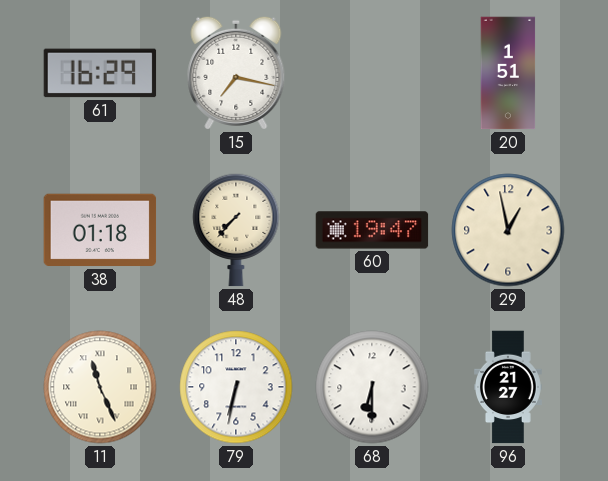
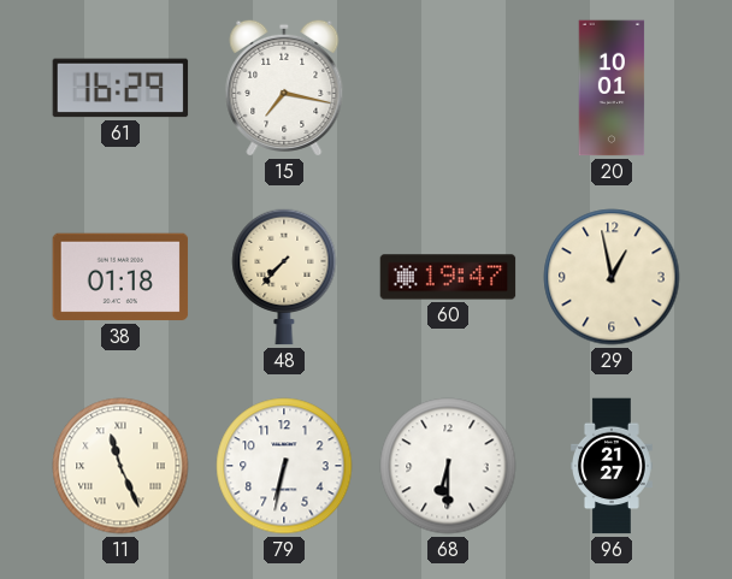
20: 1:51 -> 10:01
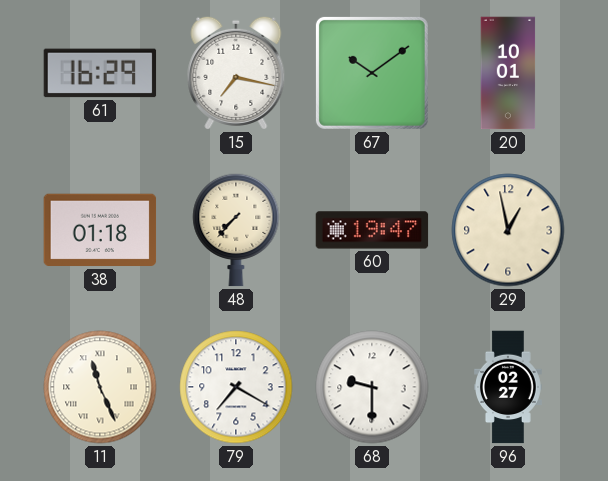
67: none -> 10:09
79: 6:32 -> 7:20
68: 6:30 -> 9:30
96: 21:27 -> 02:27
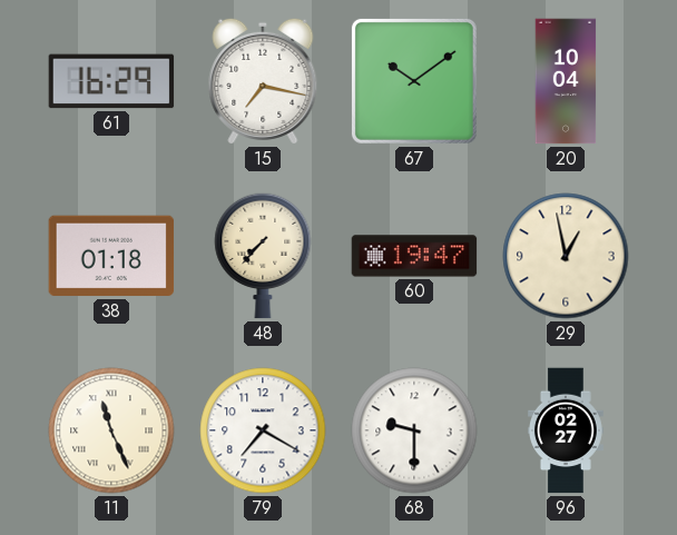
20: 10:01 -> 10:04
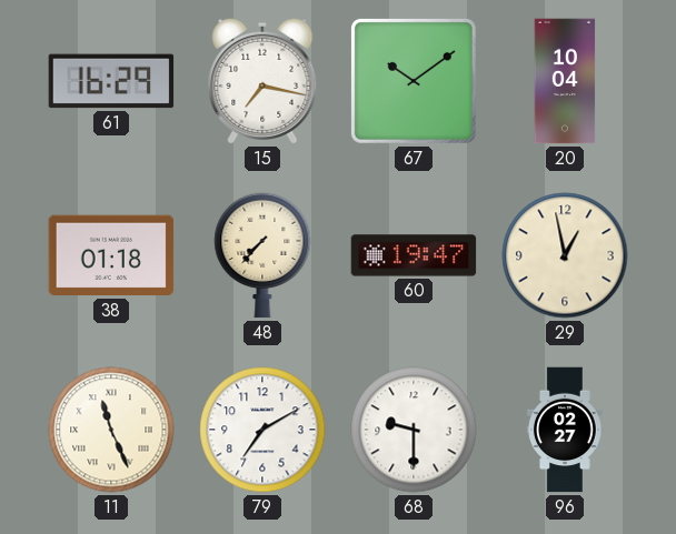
79: 7:20 -> 7:10
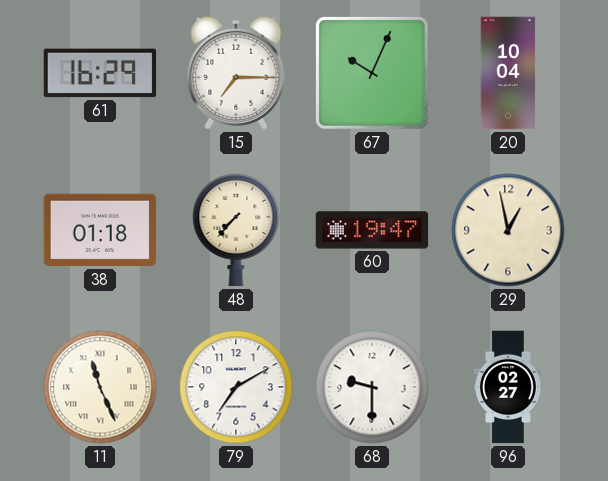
15: 7:17 -> 7:15
67: 10:09 -> 10:04
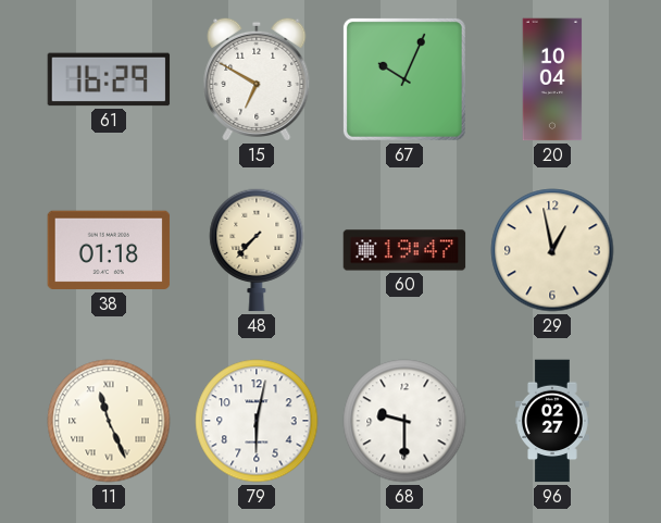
15: 7:15 -> 6:50
79: 7:10 -> 6:02
